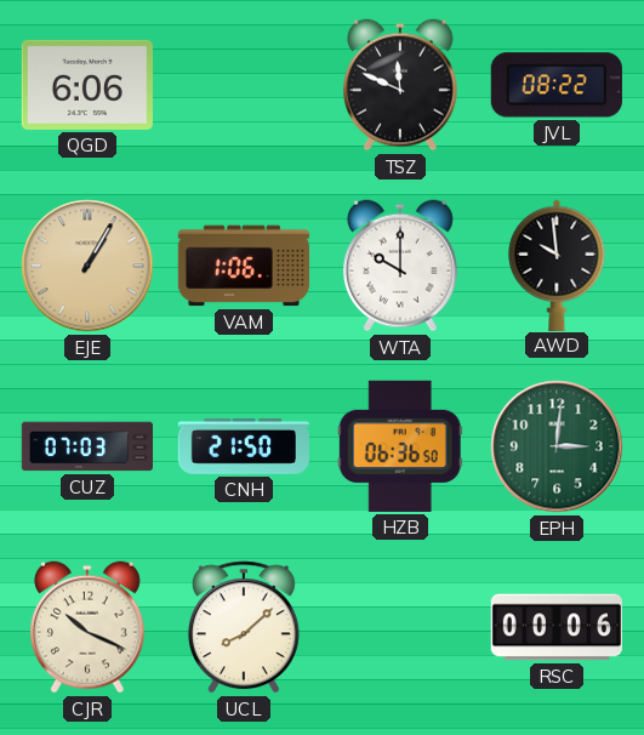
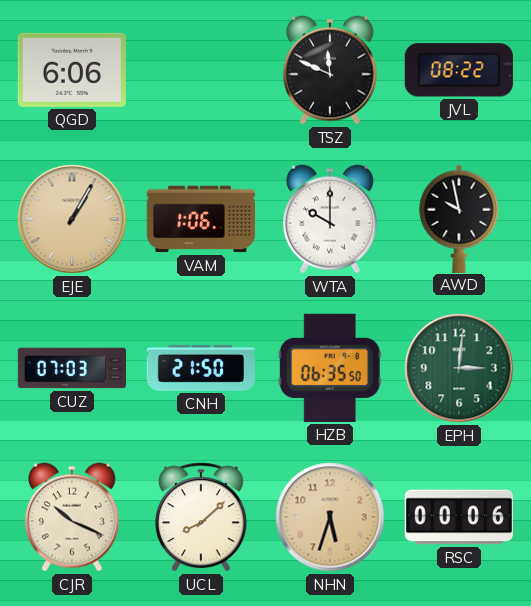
AWD: 9:59 -> 9:58
HZB: 06:36 -> 06:35
NHN: none -> 5:33
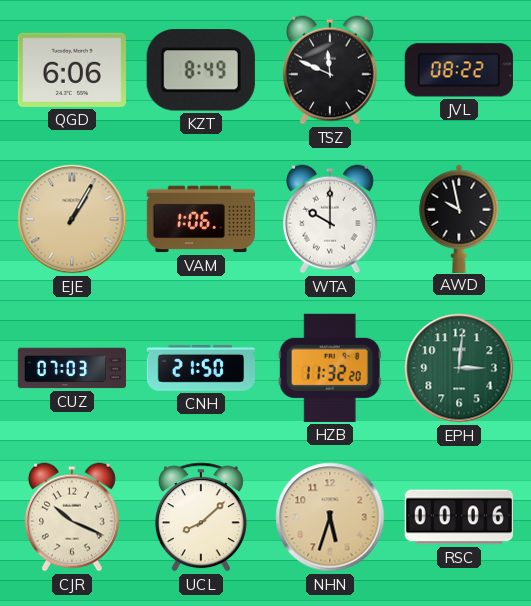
KZT: none -> 8:49
HZB: 06:35 -> 11:32
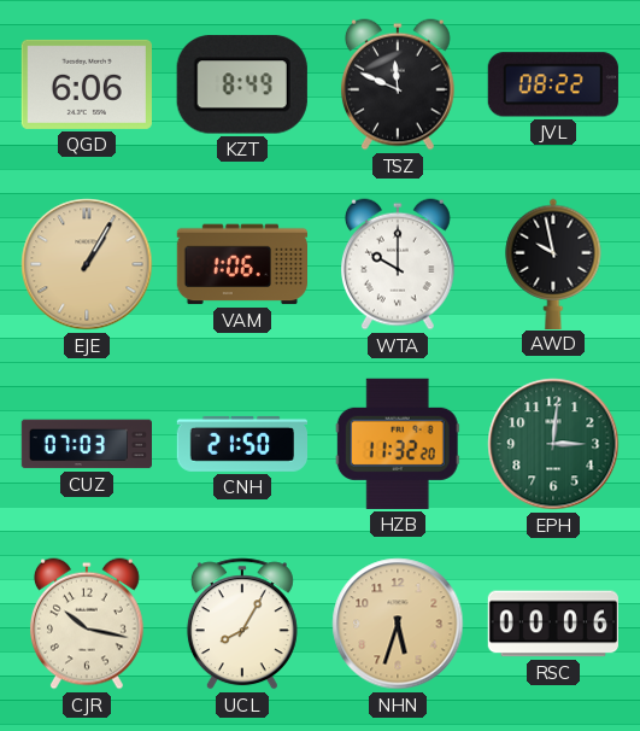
CJR: 10:19 -> 10:17
UCL: 8:08 -> 8:05
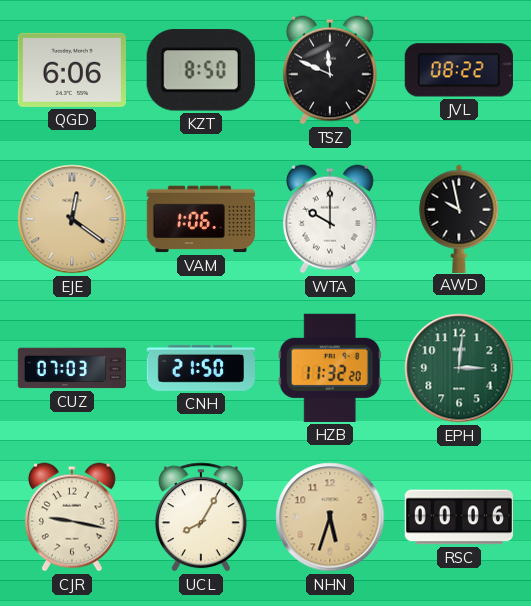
KZT: 8:49 -> 8:50
EJE: 1:05 -> 12:21
CJR: 10:17 -> 9:17
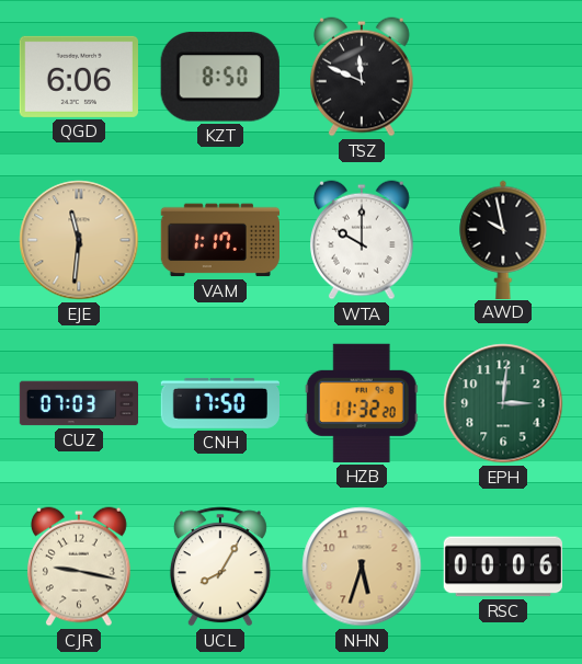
JVL: 08:22 -> none
EJE: 12:21 -> 11:31
VAM: 1:06 -> 1:17
CNH: 21:50 -> 17:50
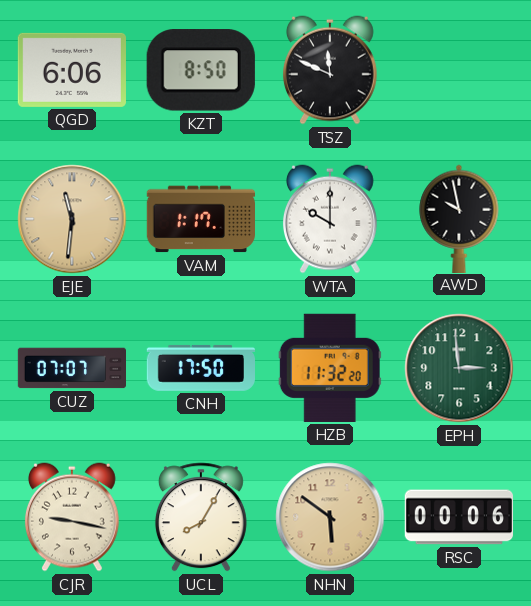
CUZ: 07:03 -> 07:07
EPH: 3:01 -> 2:59
NHN: 5:33 -> 5:51
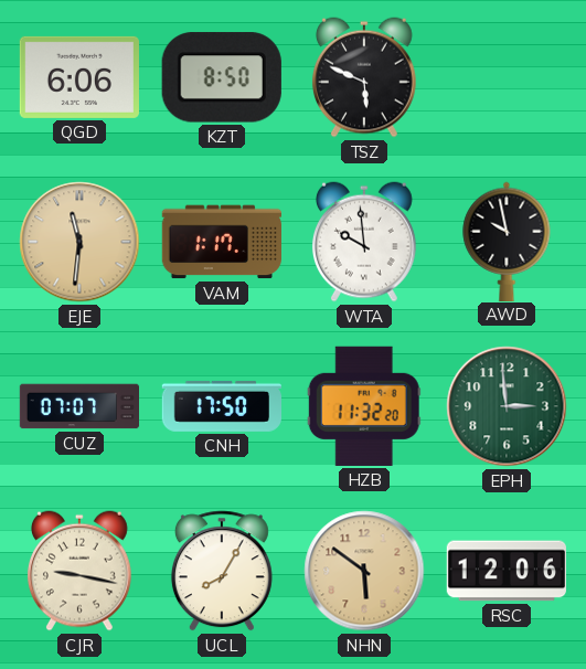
TSZ: 11:49 -> 5:49
WTA: 10:00 -> 9:59
RSC: 00:06 -> 12:06
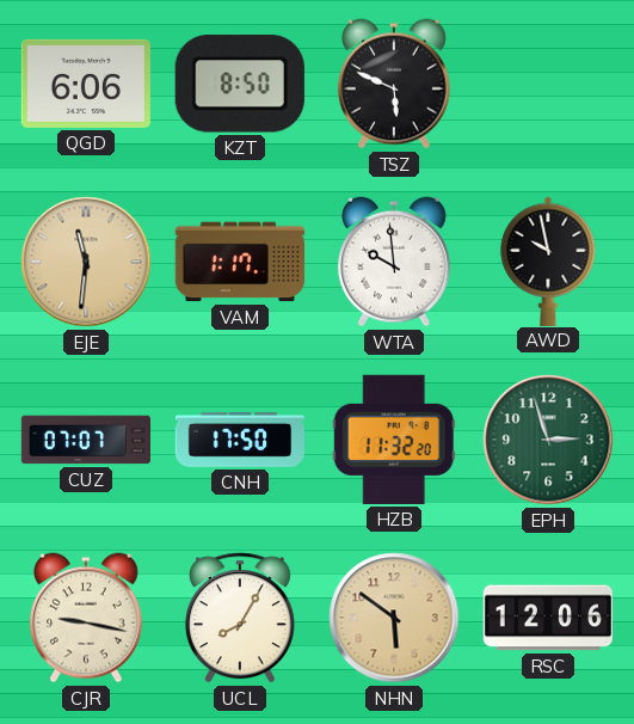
EPH: 2:59 -> 2:57
